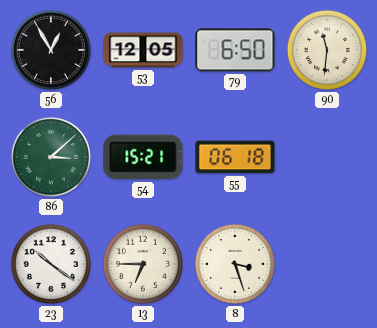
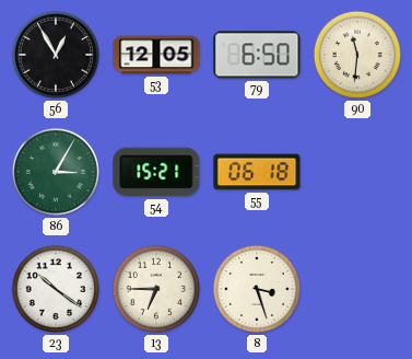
86: 3:08 -> 3:05
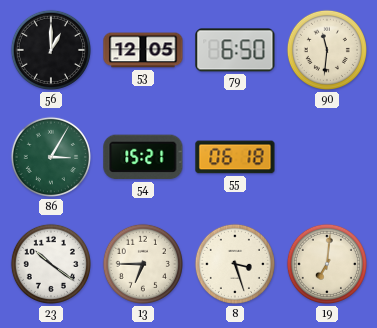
56: 12:55 -> 1:00
19: none -> 7:01
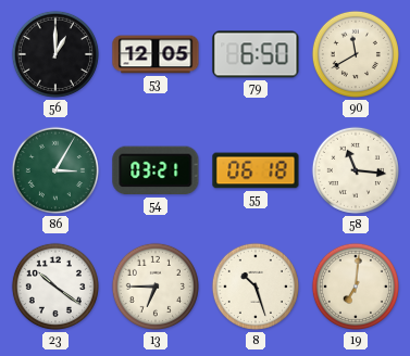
90: 11:31 -> 11:40
54: 15:21 -> 03:21
58: none -> 11:16
8: 3:27 -> 10:27
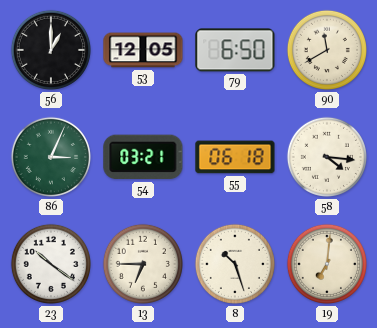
86: 3:05 -> 3:04
58: 11:16 -> 4:16
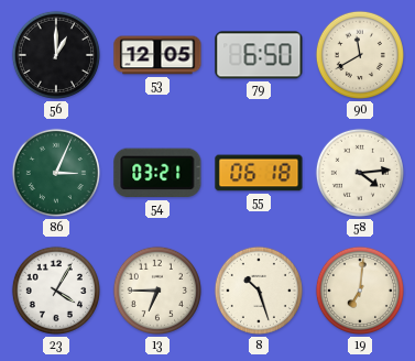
58: 4:16 -> 4:14
23: 10:21 -> 4:05
